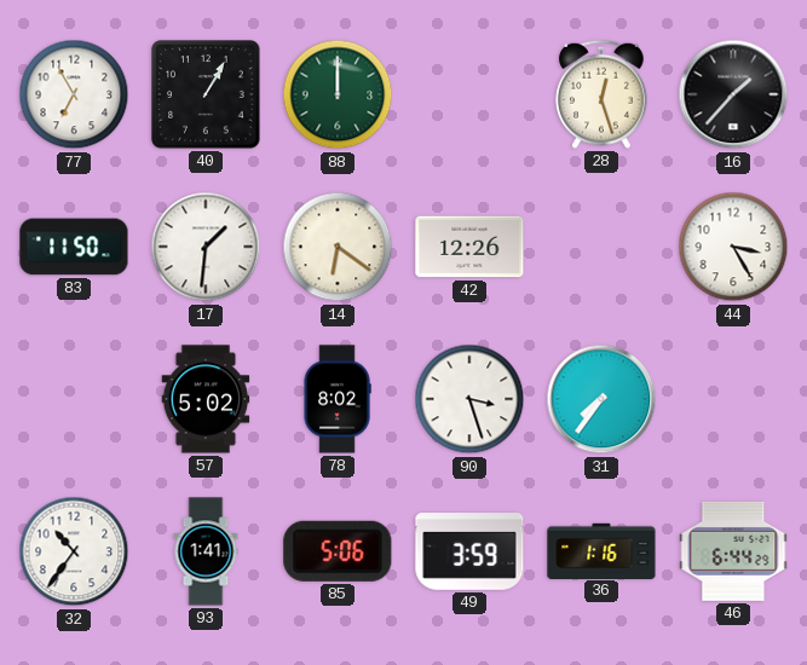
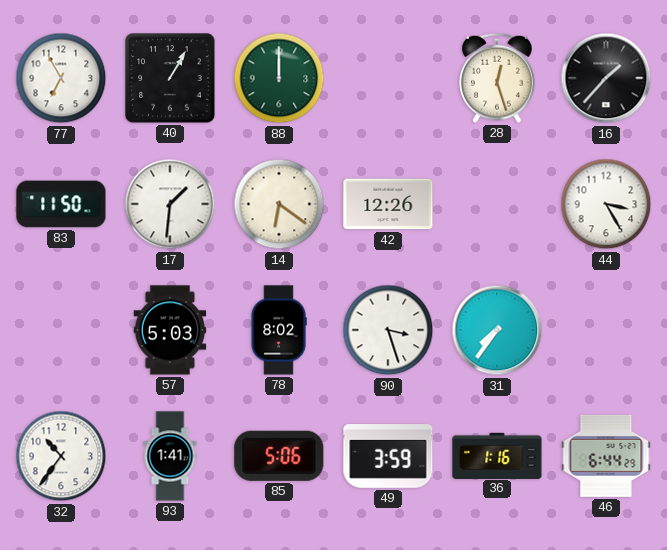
57: 5:02 -> 5:03
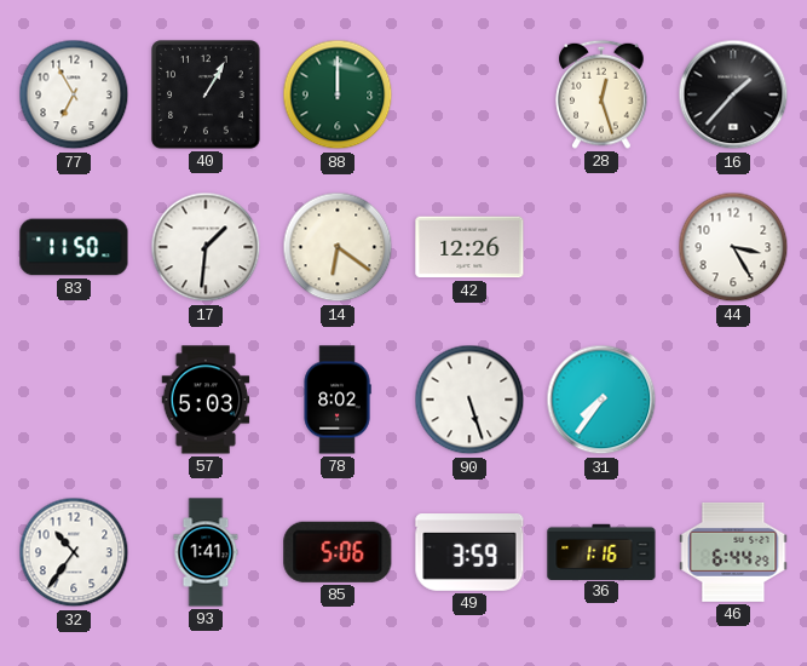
90: 3:27 -> 5:27
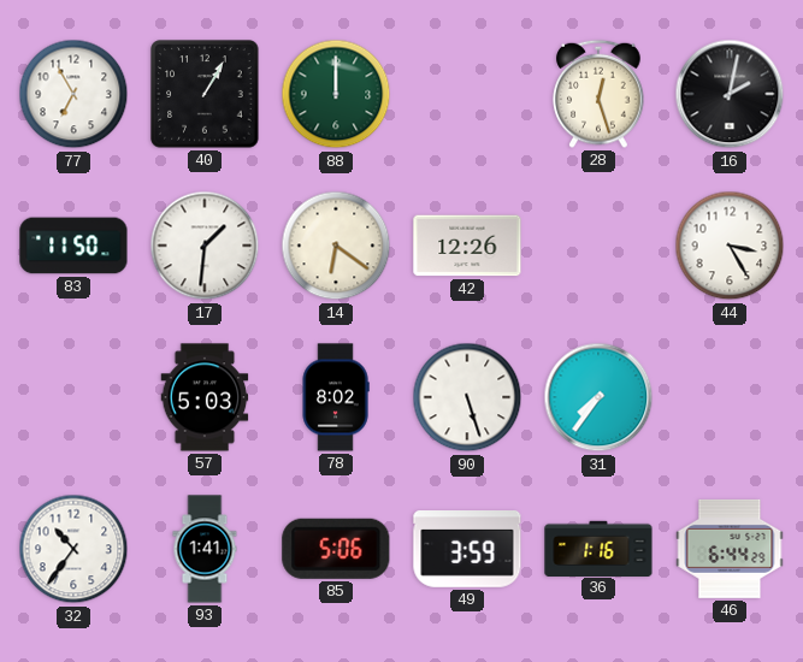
16: 1:37 -> 2:02
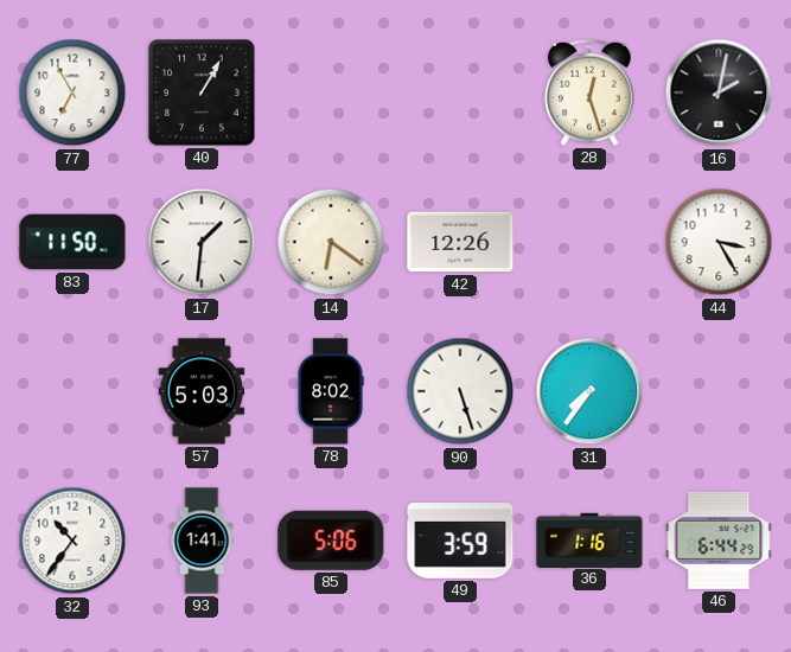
88: 12:00 -> none
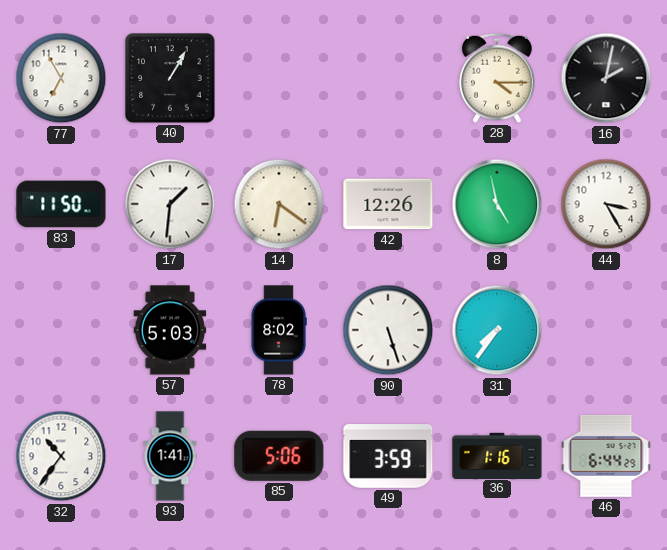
28: 12:27 -> 4:15
8: none -> 4:58
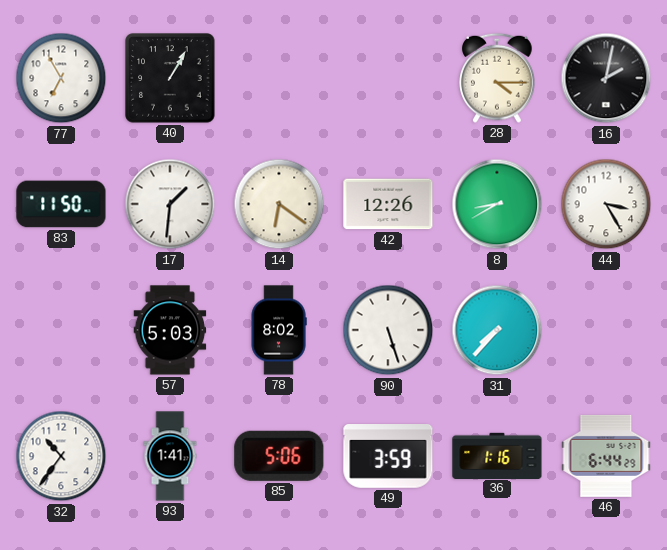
8: 4:58 -> 8:40
31: 7:36 -> 7:37
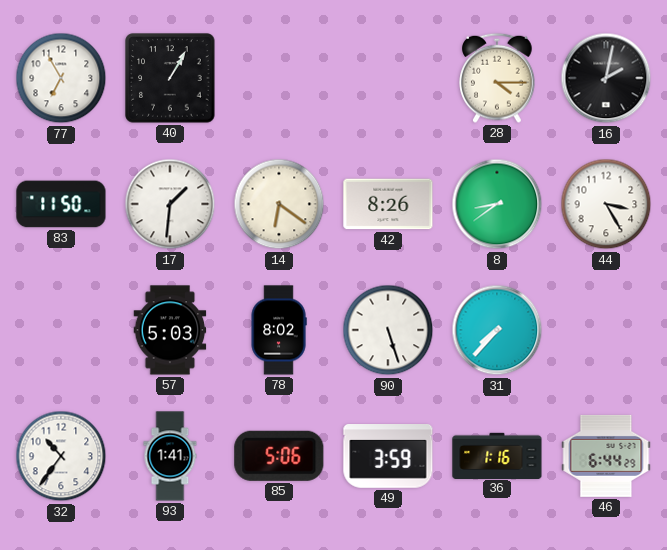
42: 12:26 -> 8:26
8: 8:40 -> 8:39
